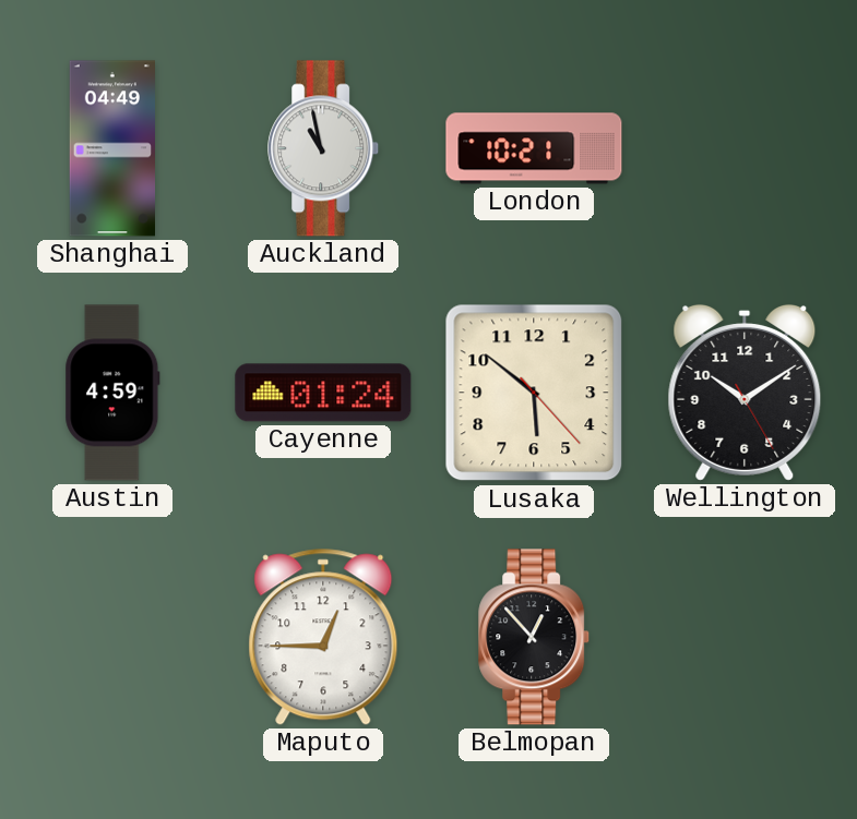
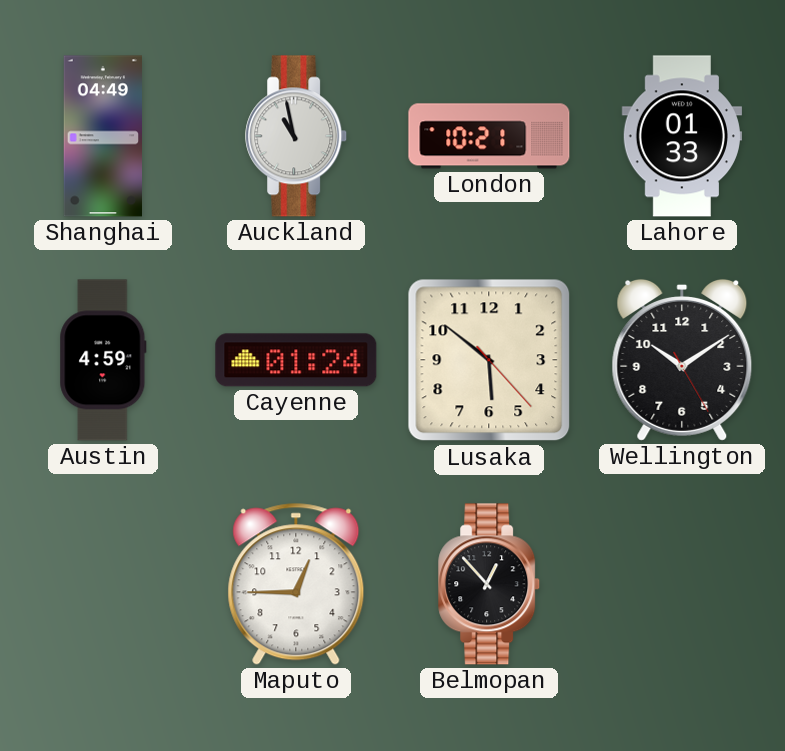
Lahore: none -> 01:33
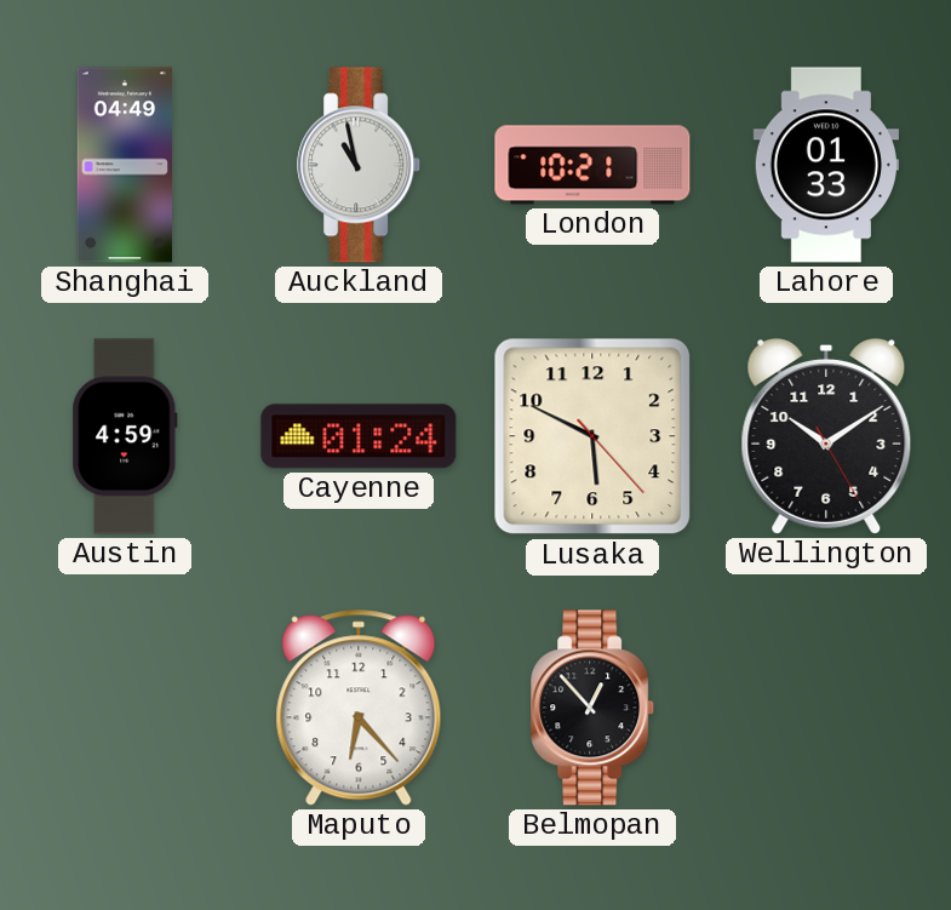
Lusaka: 5:51 -> 5:49
Maputo: 12:45 -> 6:23
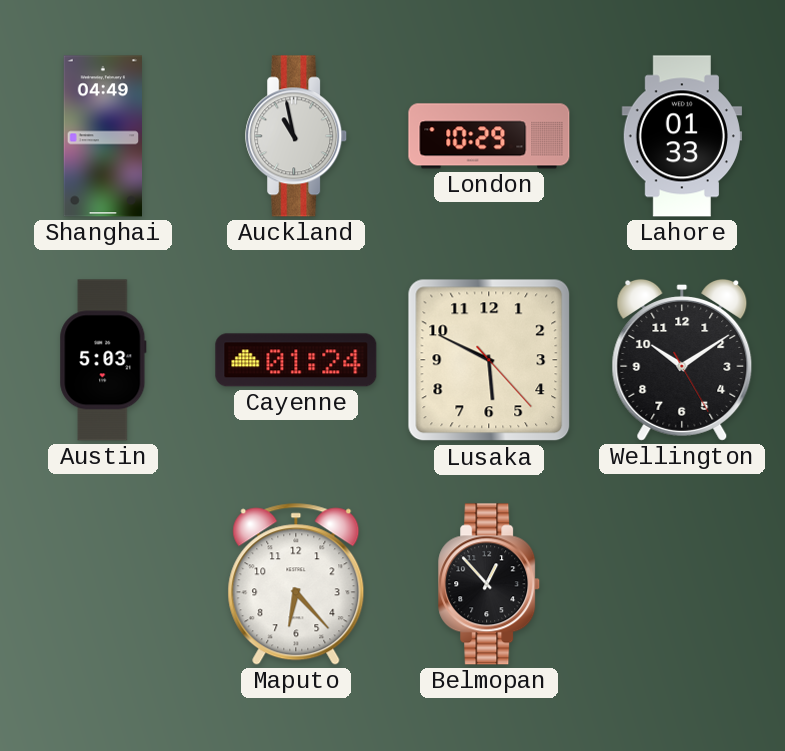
London: 10:21 -> 10:29
Austin: 4:59 -> 5:03
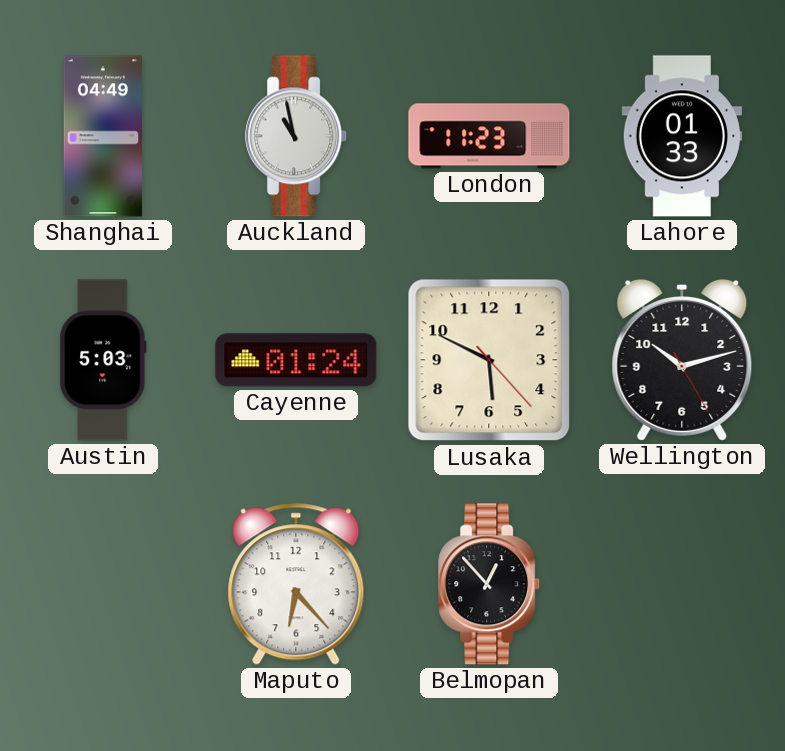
London: 10:29 -> 11:23
Wellington: 10:09 -> 10:12
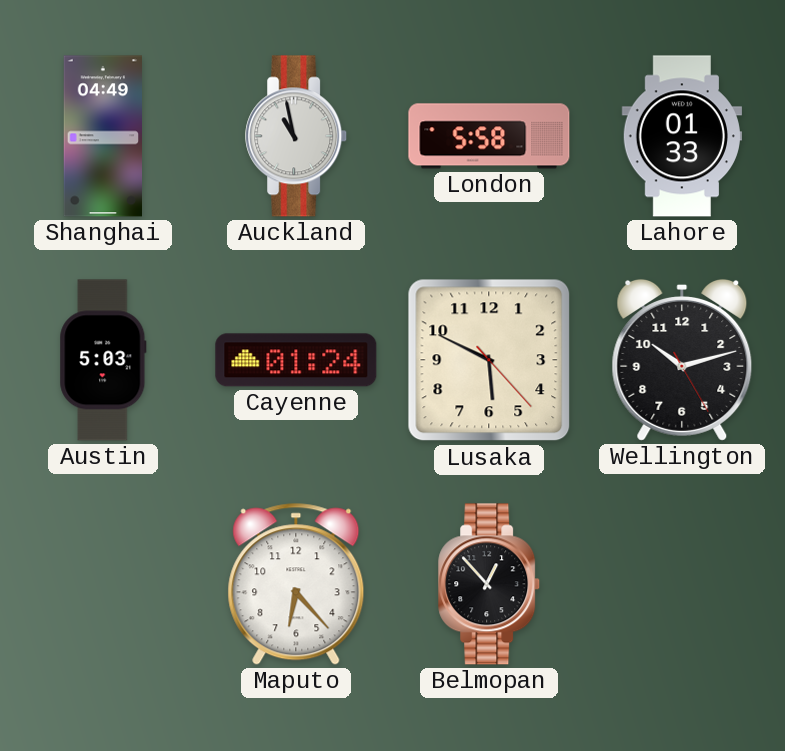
London: 11:23 -> 5:58
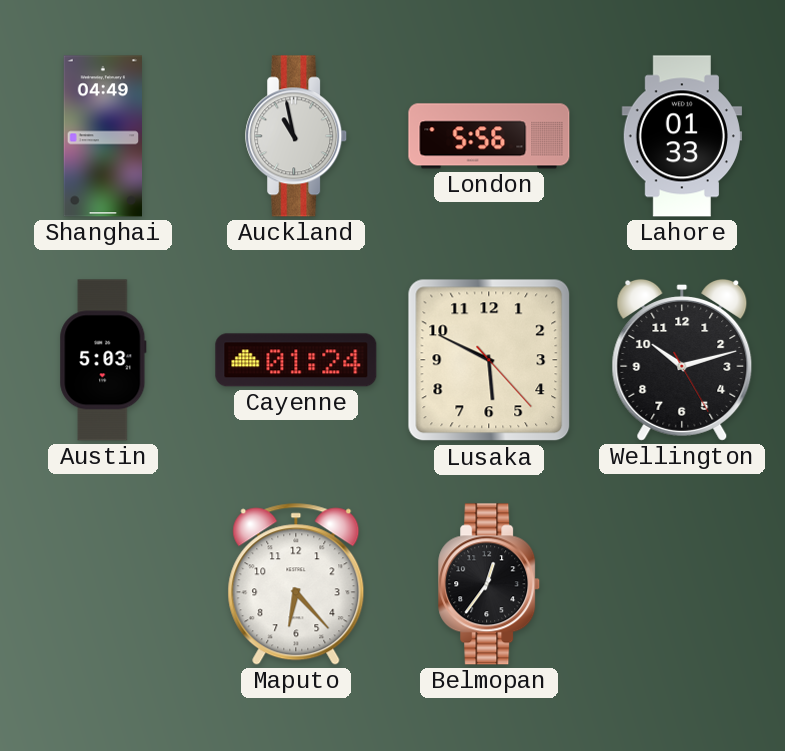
London: 5:58 -> 5:56
Belmopan: 12:53 -> 12:36
